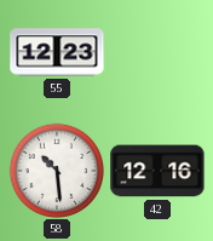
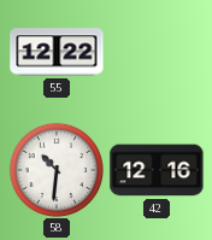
55: 12:23 -> 12:22
58: 10:29 -> 10:31
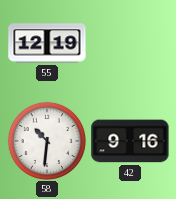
55: 12:22 -> 12:19
42: 12:16 -> 9:16
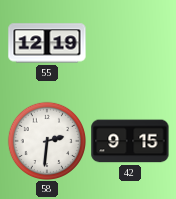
58: 10:31 -> 2:31
42: 9:16 -> 9:15
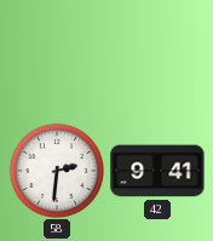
55: 12:19 -> none
42: 9:15 -> 9:41
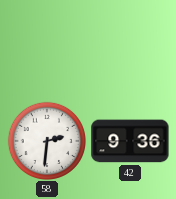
42: 9:41 -> 9:36
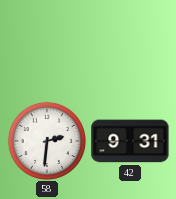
42: 9:36 -> 9:31
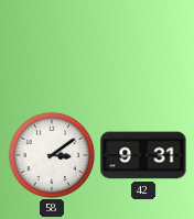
58: 2:31 -> 3:09
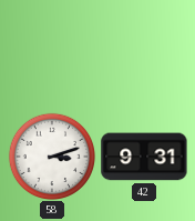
58: 3:09 -> 3:12
